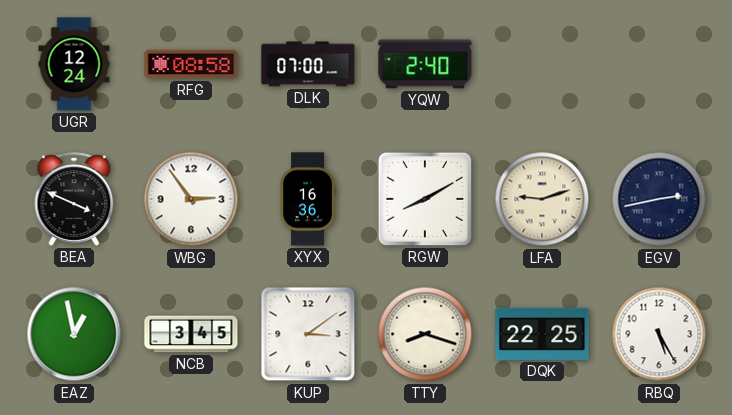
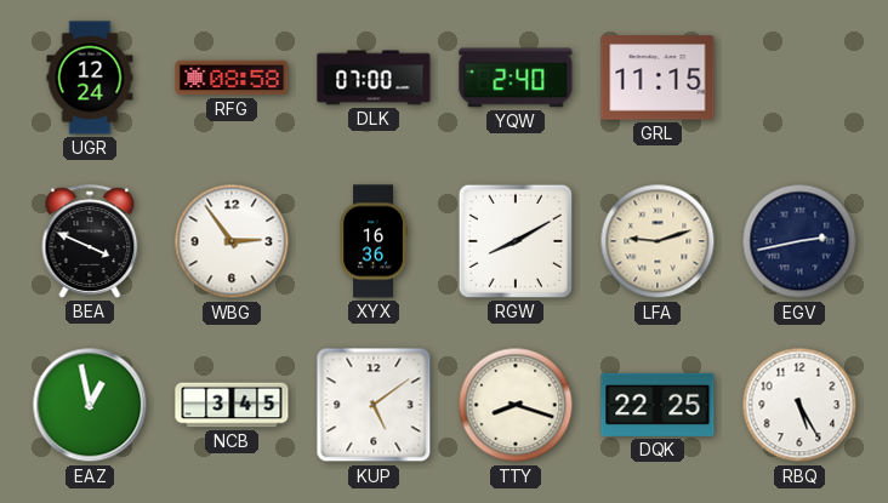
GRL: none -> 11:15
KUP: 3:09 -> 5:09
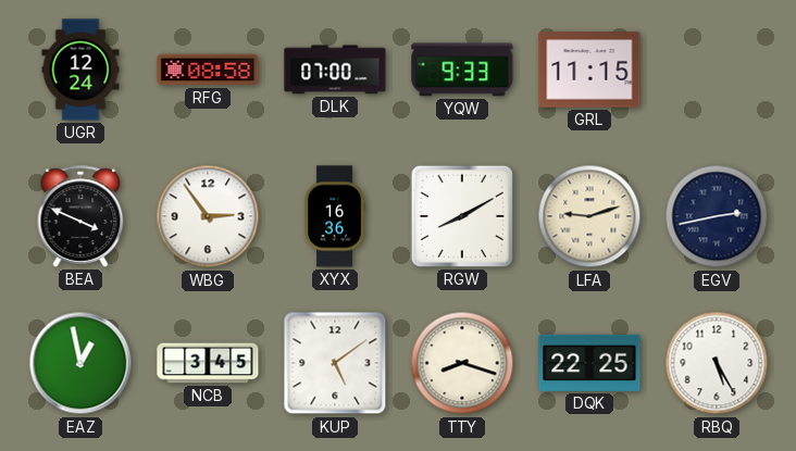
YQW: 2:40 -> 9:33
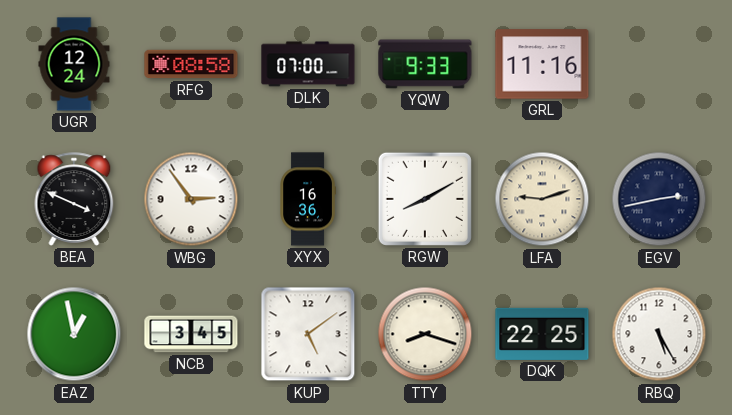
GRL: 11:15 -> 11:16
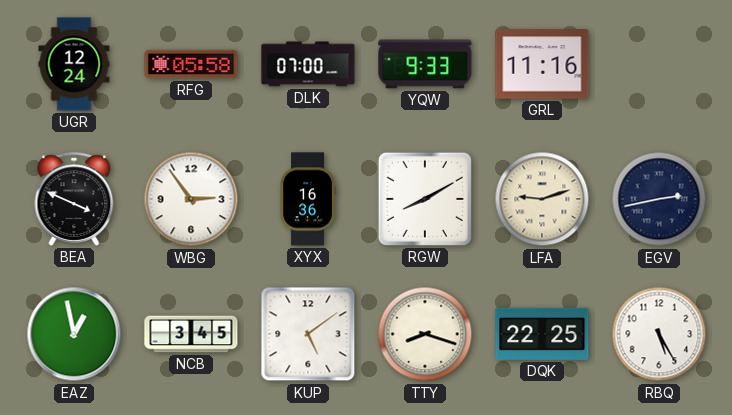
RFG: 08:58 -> 05:58
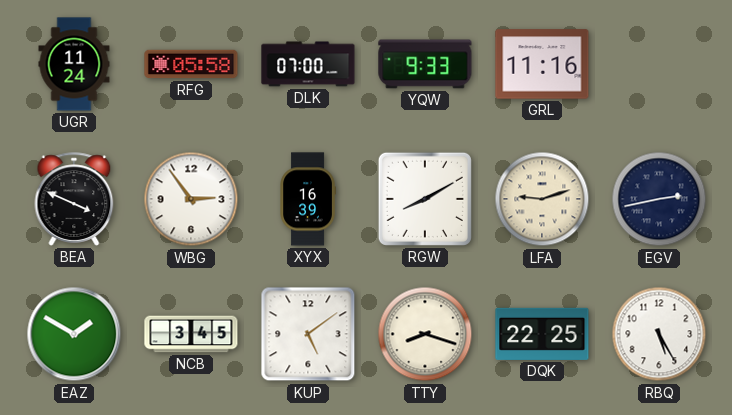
UGR: 12:24 -> 11:24
XYX: 16:36 -> 16:39
EAZ: 12:58 -> 1:50
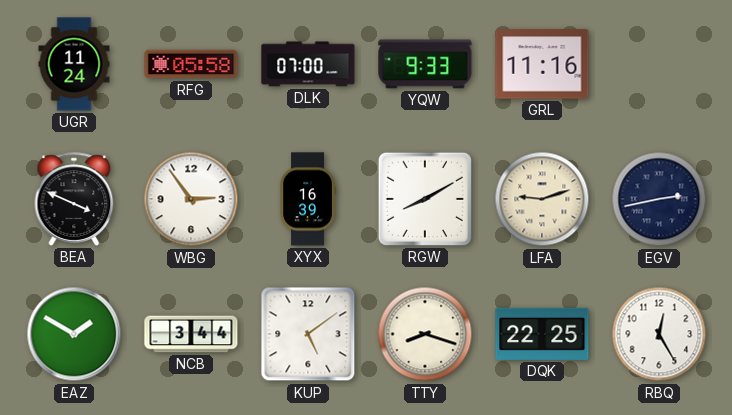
NCB: 3:45 -> 3:44
RBQ: 5:25 -> 12:25
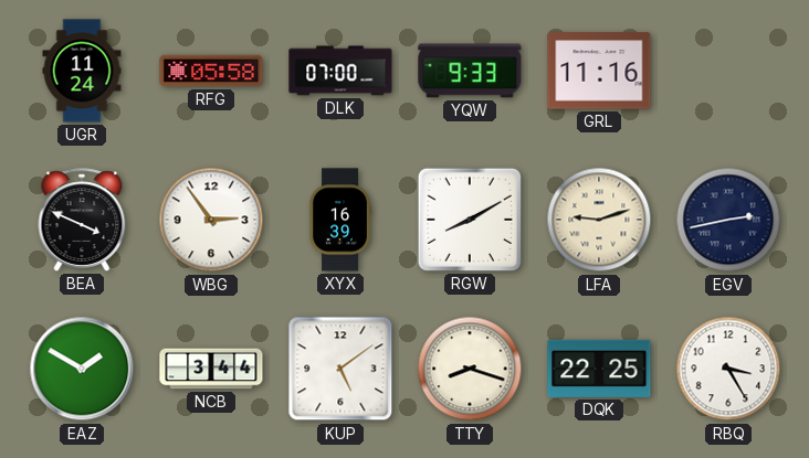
RBQ: 12:25 -> 3:25
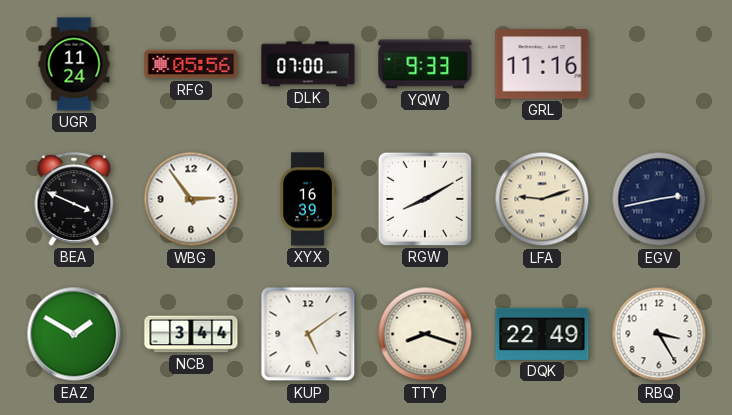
RFG: 05:58 -> 05:56
DQK: 22:25 -> 22:49
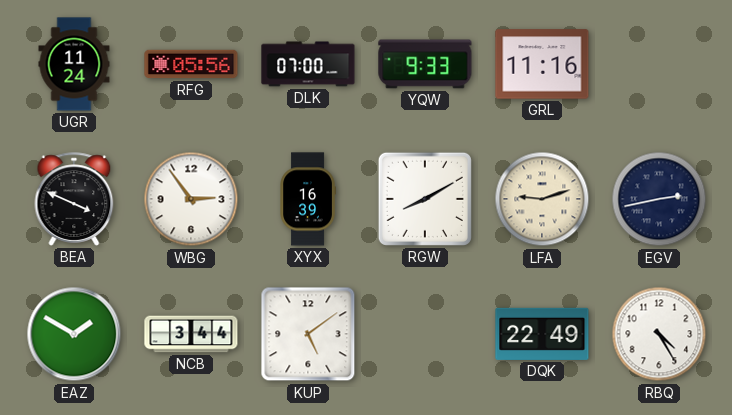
TTY: 8:18 -> none
RBQ: 3:25 -> 4:25
